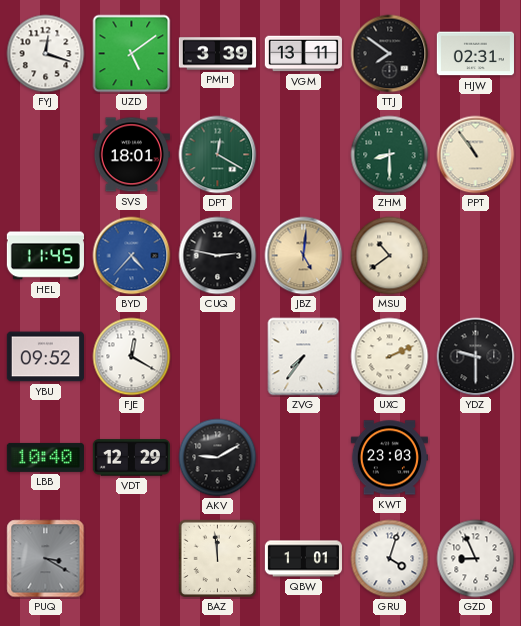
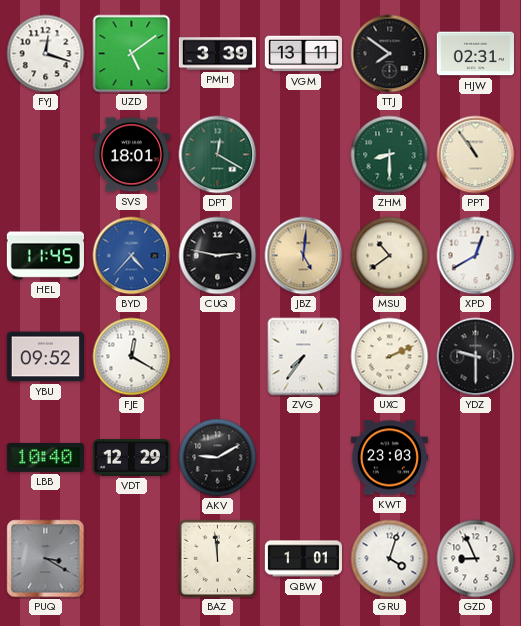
XPD: none -> 12:40
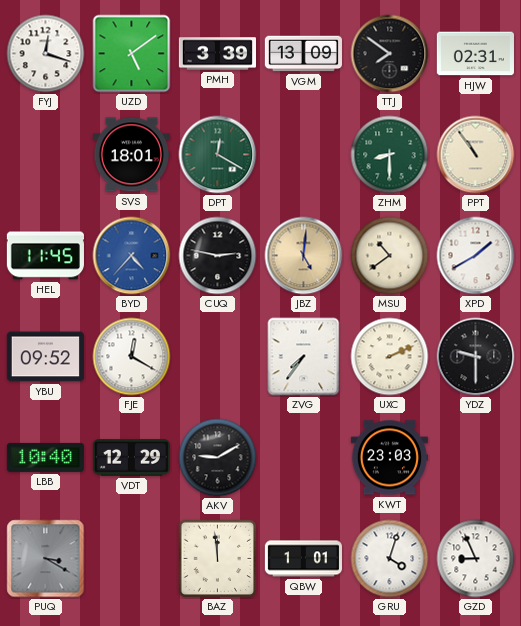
VGM: 13:11 -> 13:09
XPD: 12:40 -> 1:40
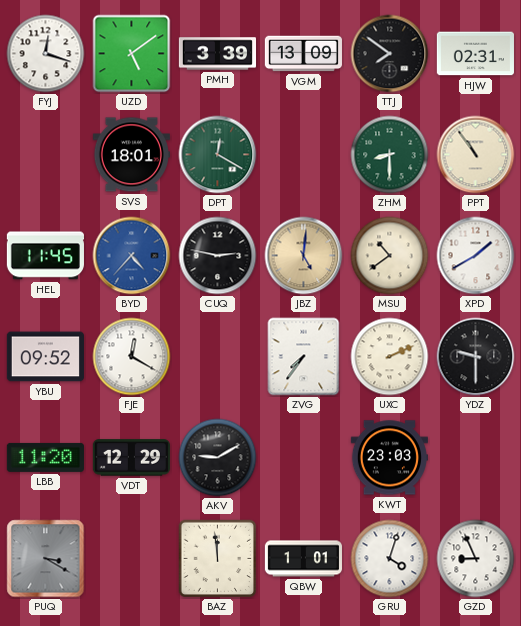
LBB: 10:40 -> 11:20
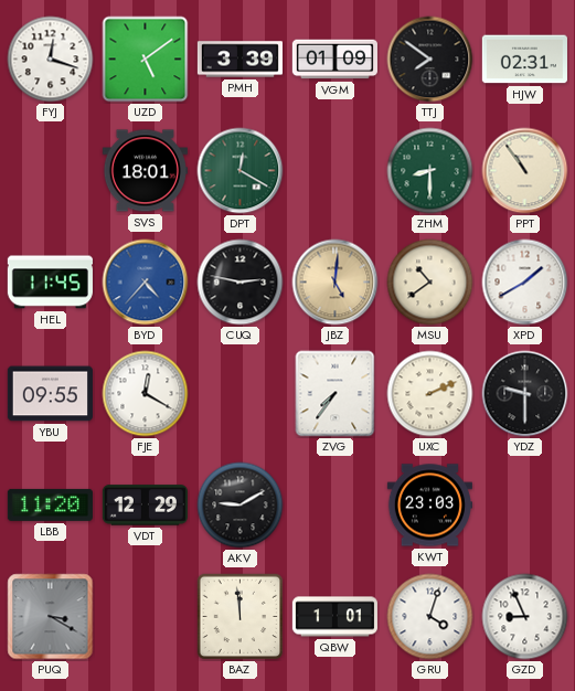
VGM: 13:09 -> 01:09
YBU: 09:52 -> 09:55
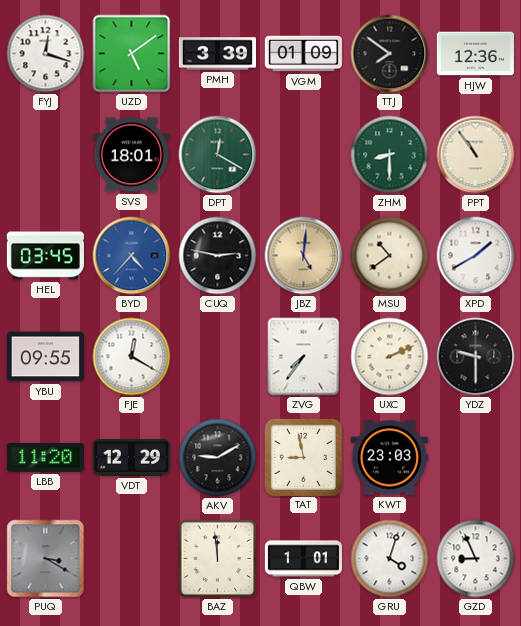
HJW: 02:31 -> 12:36
HEL: 11:45 -> 03:45
TAT: none -> 8:58
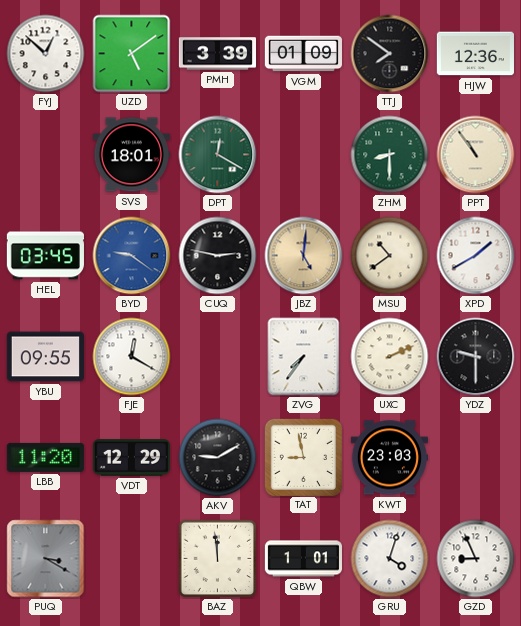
FYJ: 12:18 -> 12:52
BYD: 4:37 -> 9:21
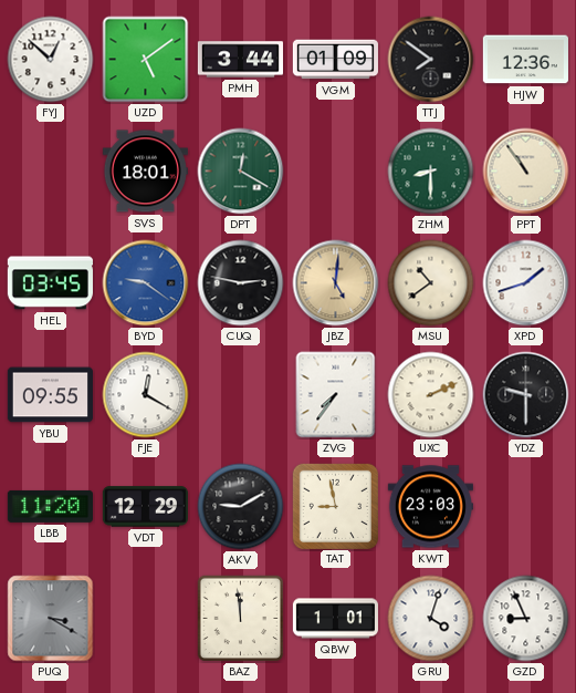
PMH: 3:39 -> 3:44
XPD: 1:40 -> 1:42
